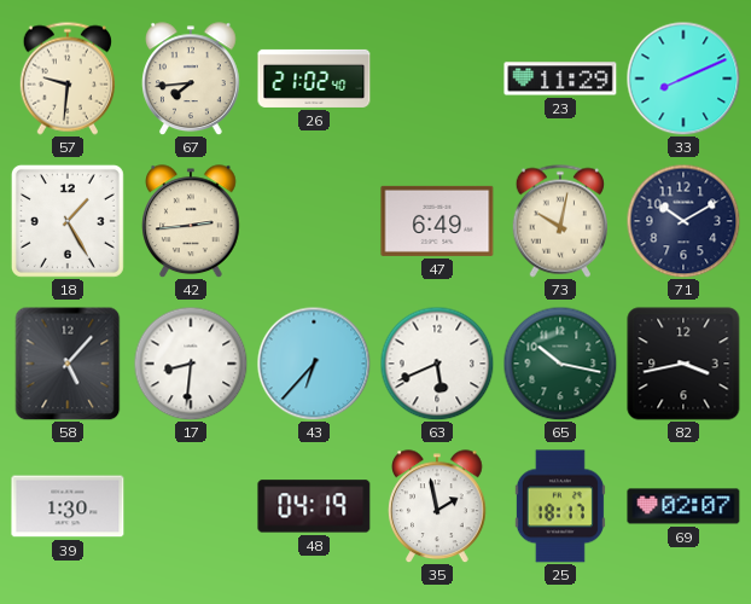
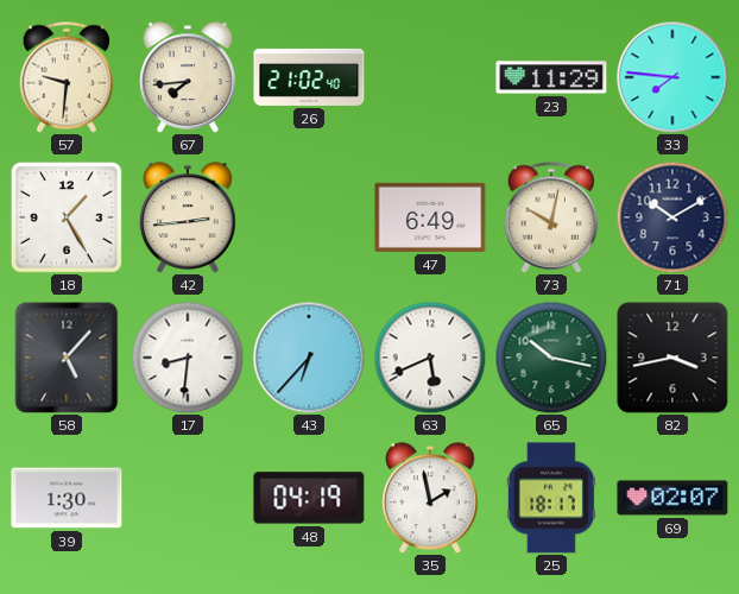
33: 8:11 -> 7:46
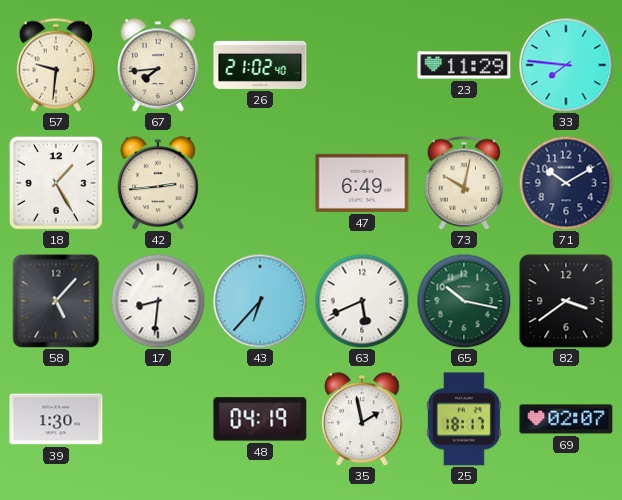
82: 3:43 -> 3:39
